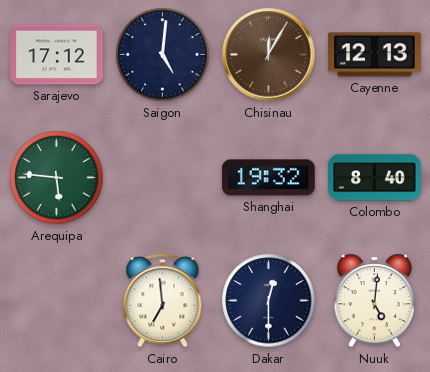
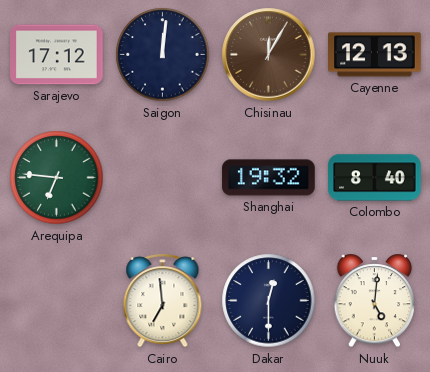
Saigon: 5:01 -> 12:01
Arequipa: 5:46 -> 6:46
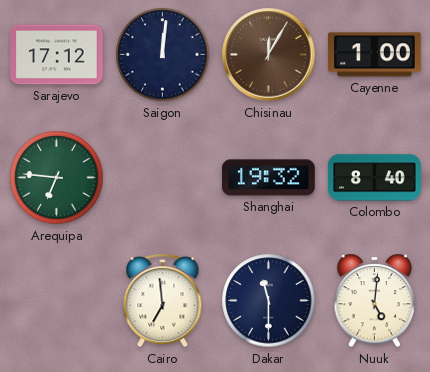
Cayenne: 12:13 -> 1:00
Dakar: 12:30 -> 11:30
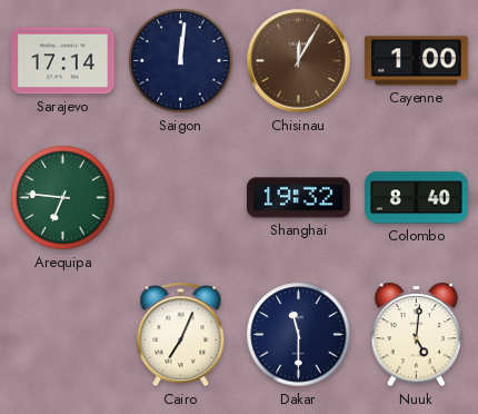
Sarajevo: 17:12 -> 17:14
Cairo: 6:59 -> 7:04
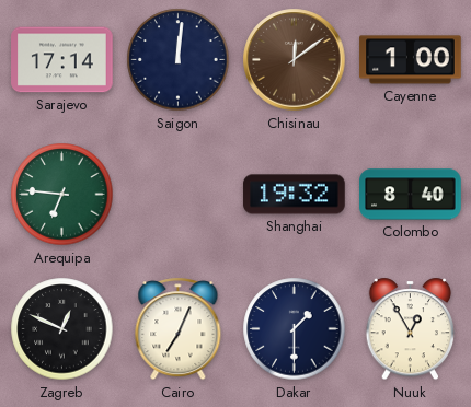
Chisinau: 12:05 -> 12:09
Zagreb: none -> 12:49
Dakar: 11:30 -> 1:30
Nuuk: 5:01 -> 12:55
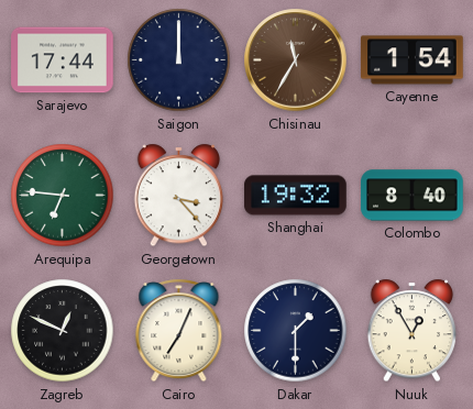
Sarajevo: 17:14 -> 17:44
Saigon: 12:01 -> 12:00
Chisinau: 12:09 -> 11:35
Cayenne: 1:00 -> 1:54
Georgetown: none -> 3:23
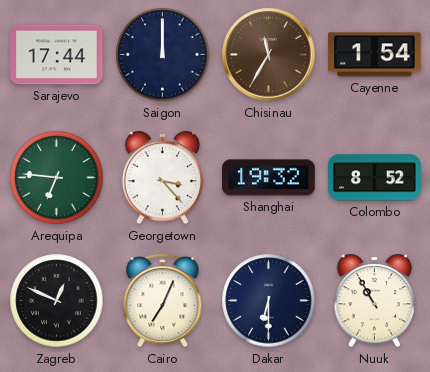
Colombo: 8:40 -> 8:52
Dakar: 1:30 -> 6:30
Nuuk: 12:55 -> 10:55
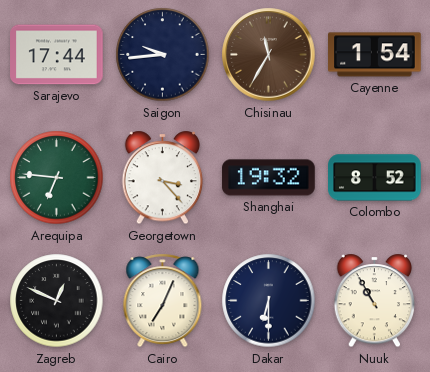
Saigon: 12:00 -> 9:44
